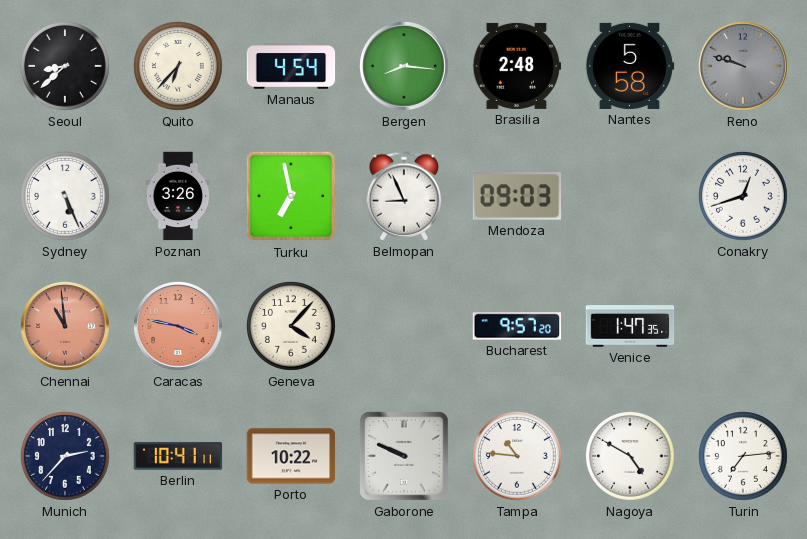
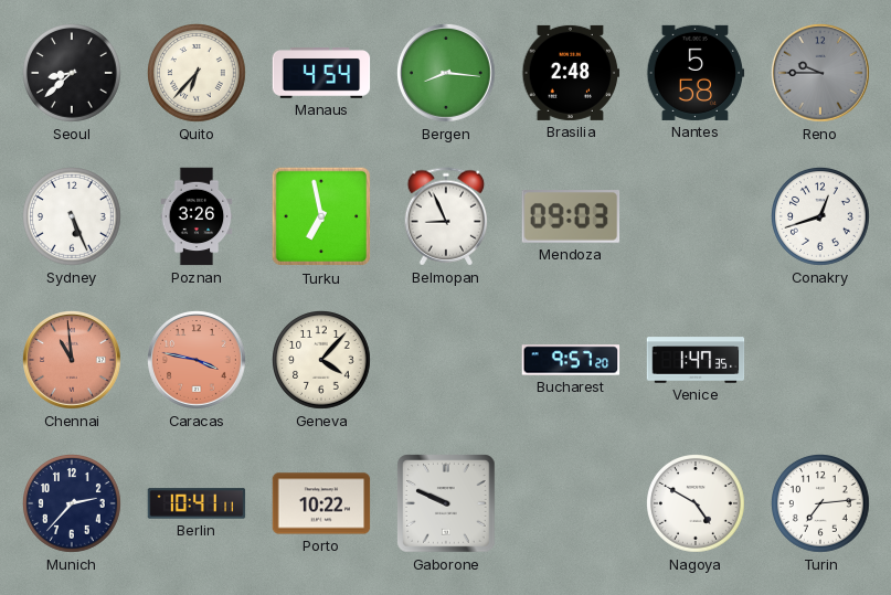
Reno: 9:48 -> 9:45
Tampa: 10:46 -> none
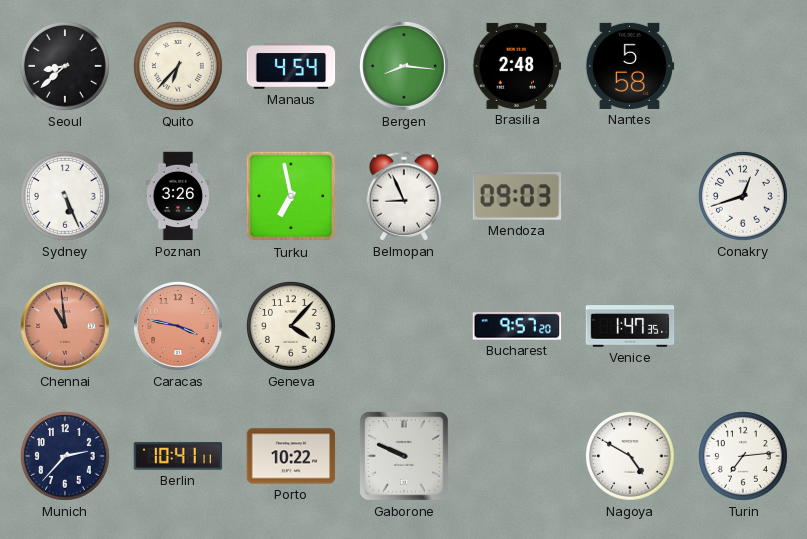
Reno: 9:45 -> none
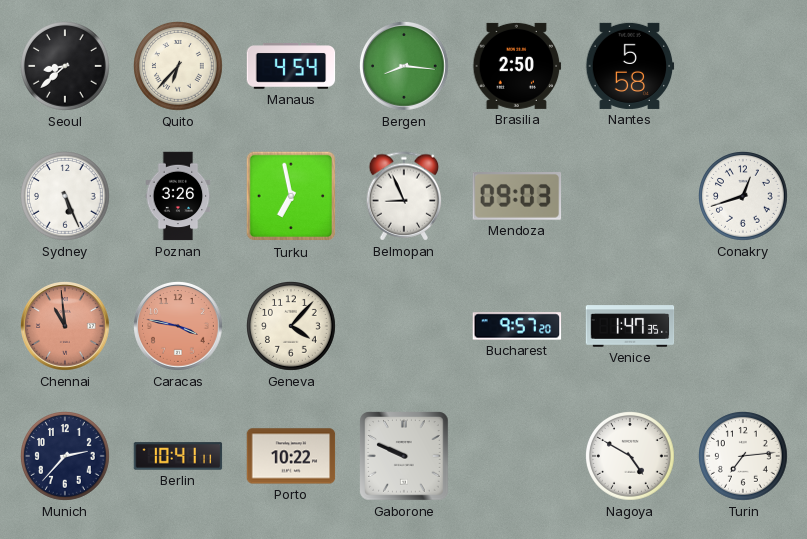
Brasilia: 2:48 -> 2:50
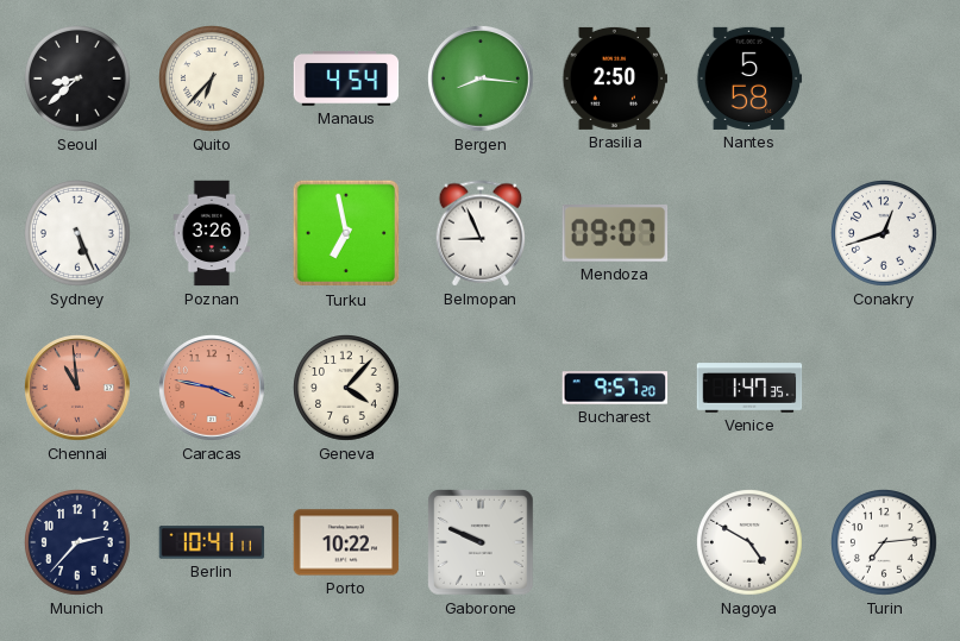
Mendoza: 09:03 -> 09:07
